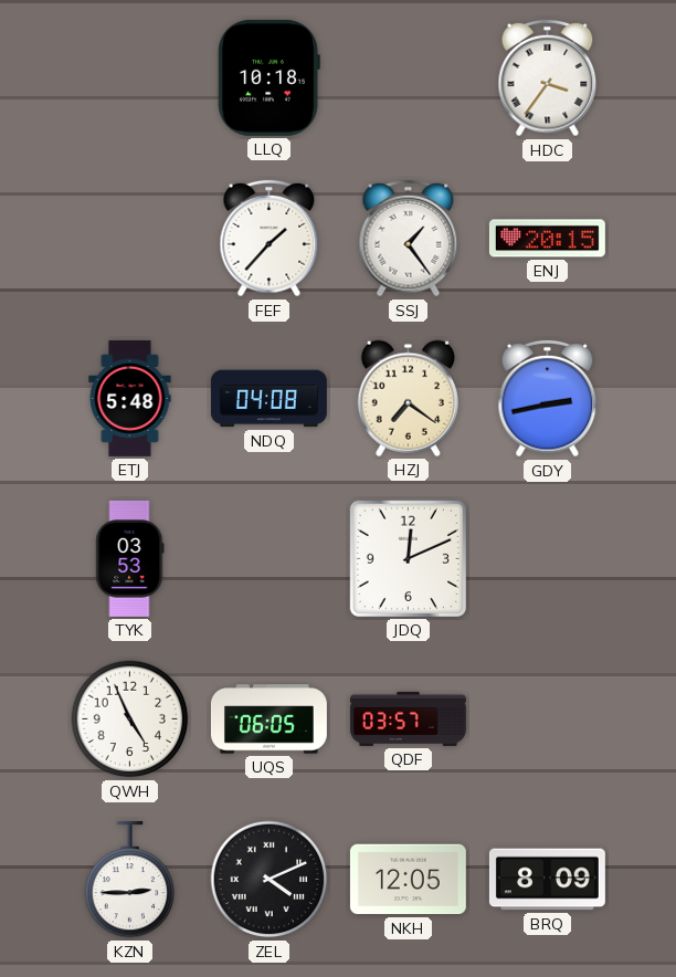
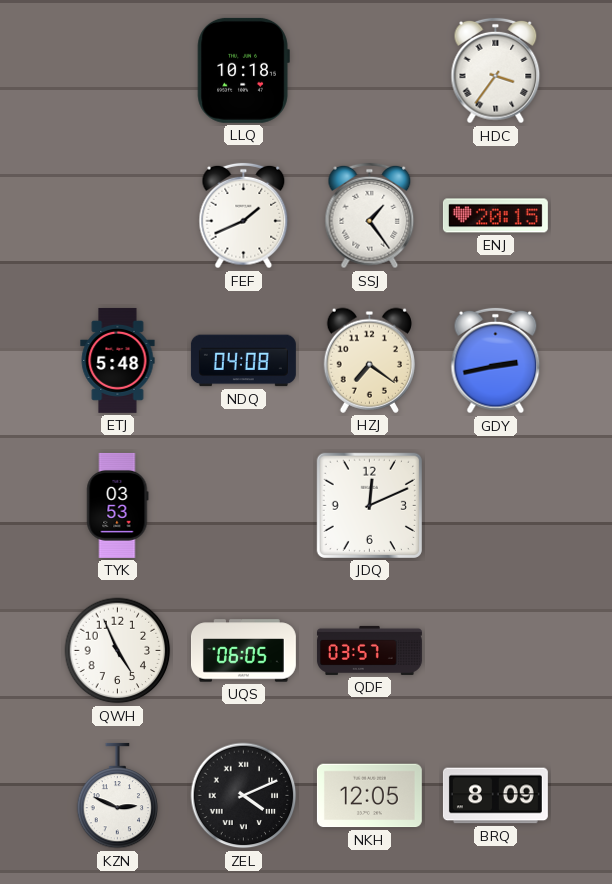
FEF: 1:37 -> 1:41
KZN: 2:45 -> 2:49
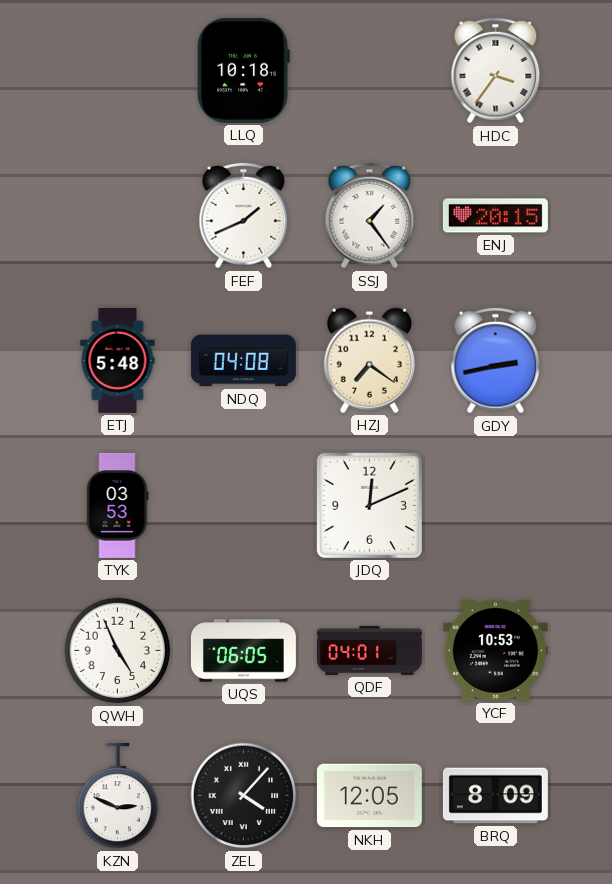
QDF: 03:57 -> 04:01
YCF: none -> 10:53
ZEL: 4:11 -> 4:07
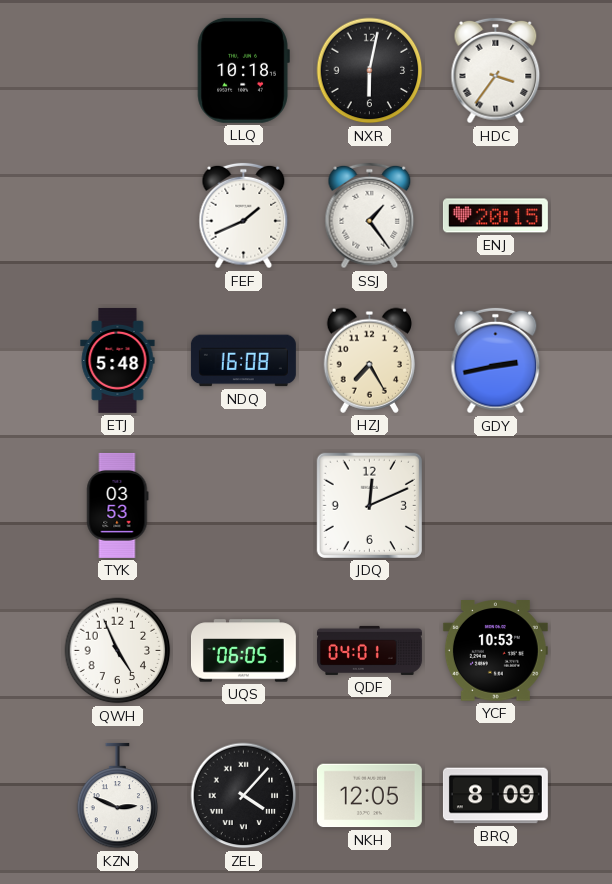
NXR: none -> 6:02
NDQ: 04:08 -> 16:08
HZJ: 7:21 -> 7:25
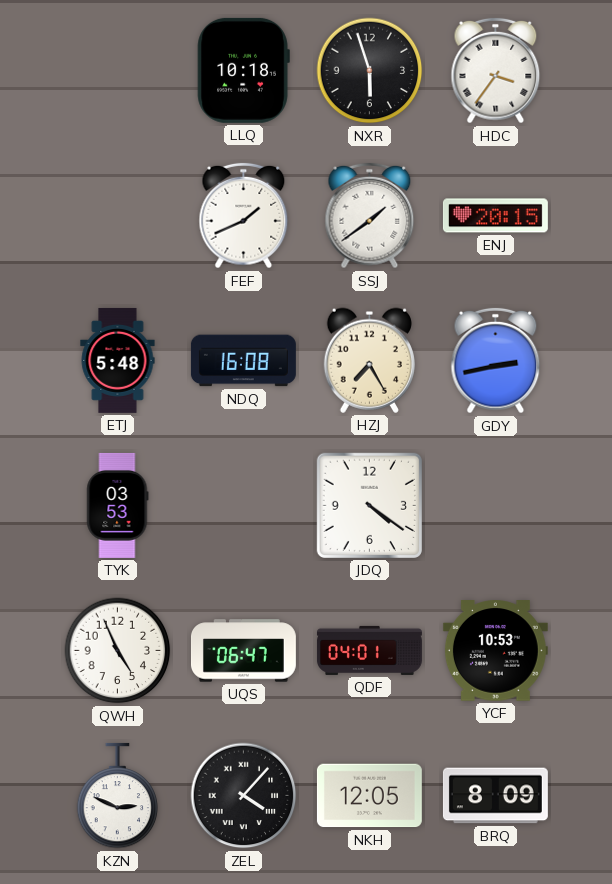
NXR: 6:02 -> 5:57
SSJ: 1:24 -> 1:39
JDQ: 12:11 -> 4:21
UQS: 06:05 -> 06:47
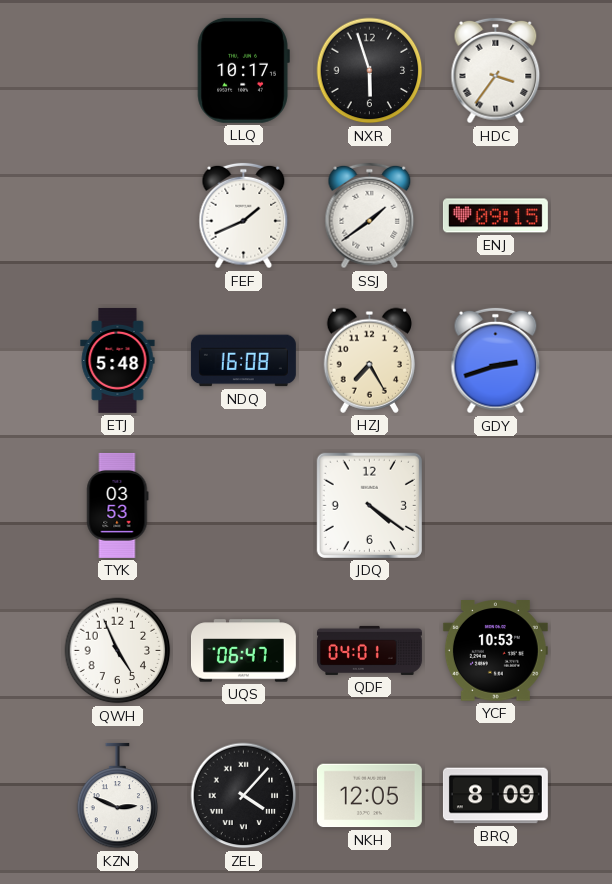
LLQ: 10:18 -> 10:17
ENJ: 20:15 -> 09:15
GDY: 2:43 -> 2:42
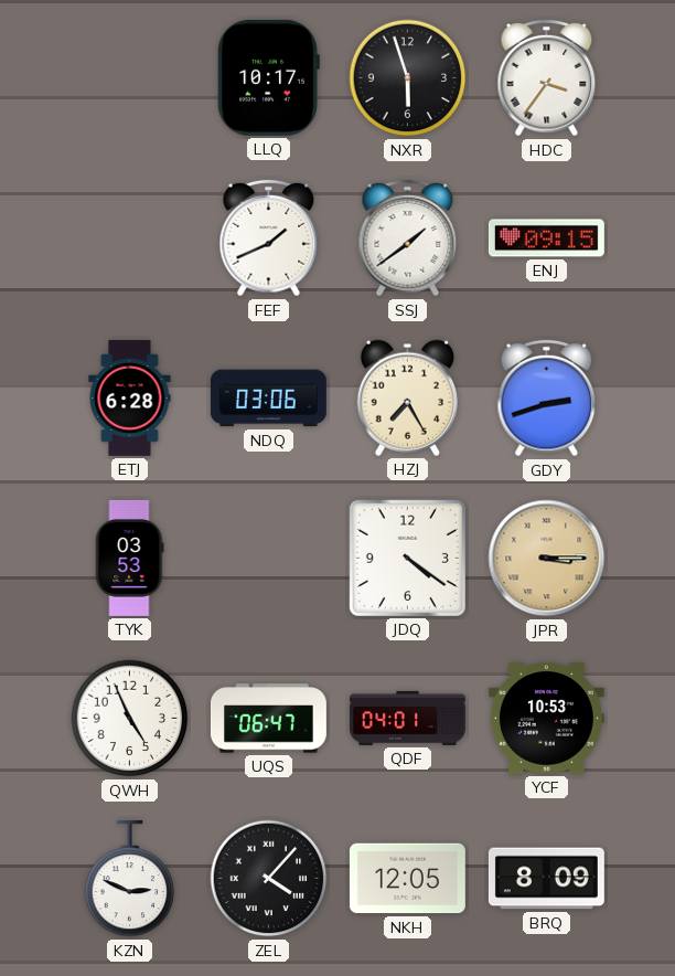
ETJ: 5:48 -> 6:28
NDQ: 16:08 -> 03:06
JPR: none -> 3:15
